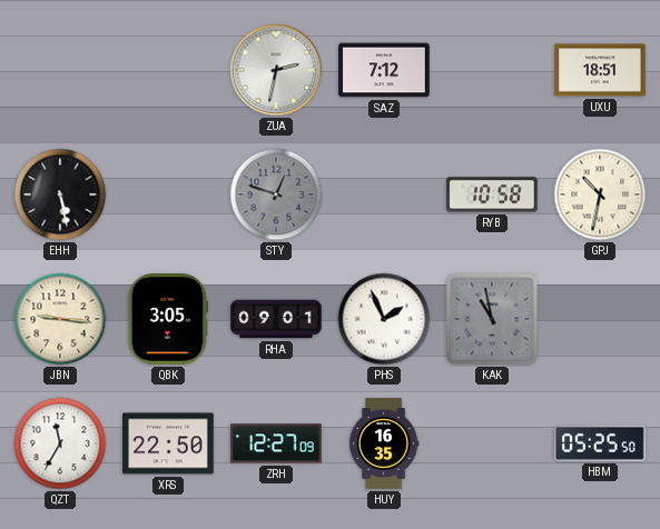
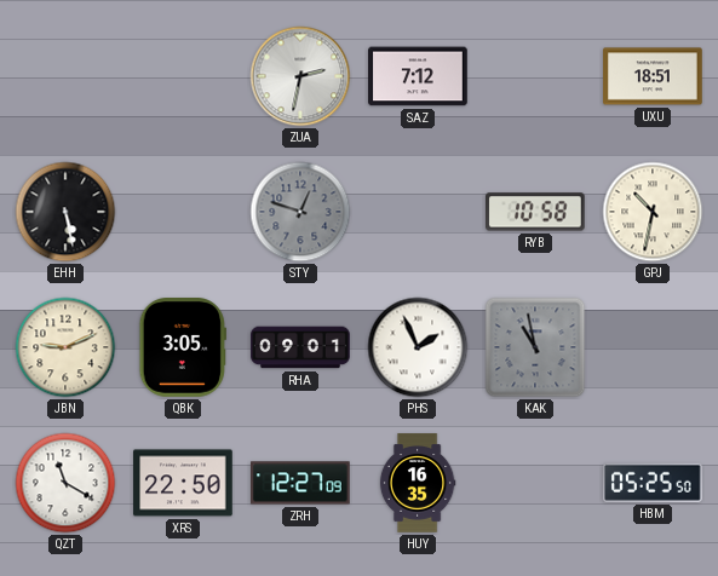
JBN: 9:16 -> 9:11
QZT: 11:35 -> 11:20
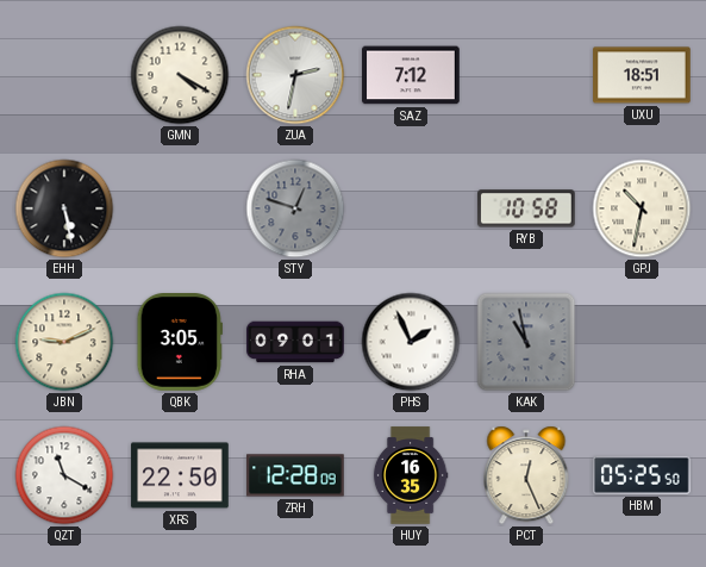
GMN: none -> 4:20
ZRH: 12:27 -> 12:28
PCT: none -> 12:26
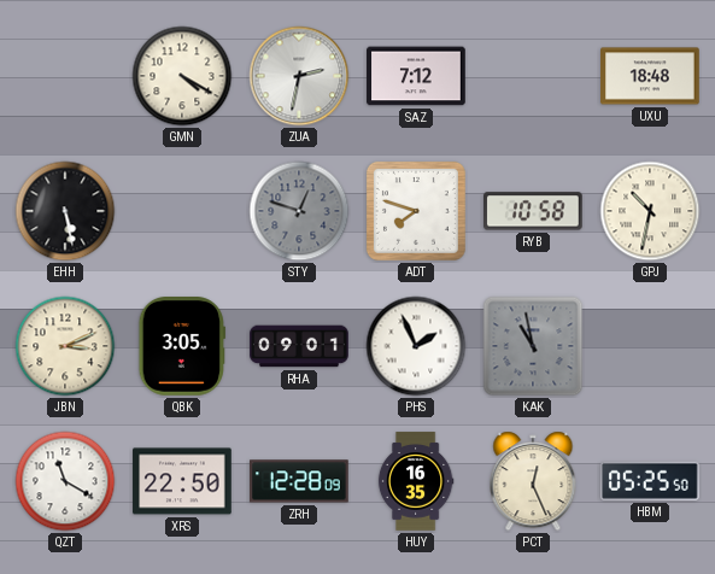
UXU: 18:51 -> 18:48
ADT: none -> 7:48
JBN: 9:11 -> 3:11
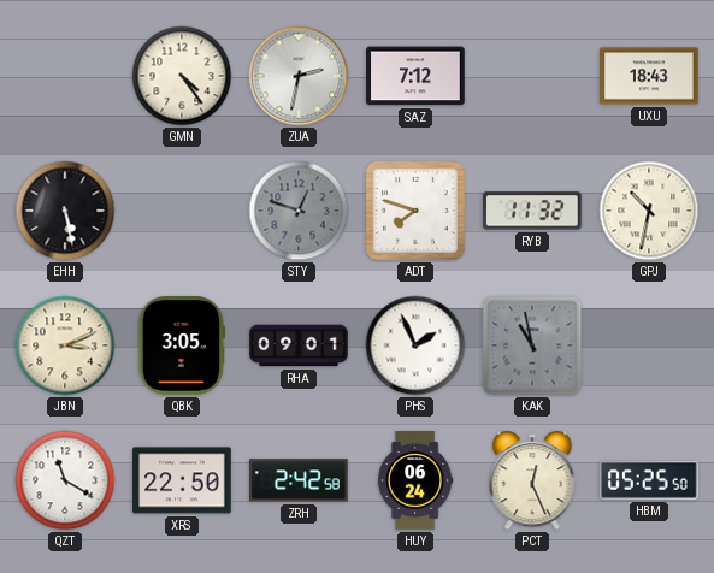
GMN: 4:20 -> 4:24
UXU: 18:48 -> 18:43
RYB: 10:58 -> 11:32
ZRH: 12:28 -> 2:42
HUY: 16:35 -> 06:24
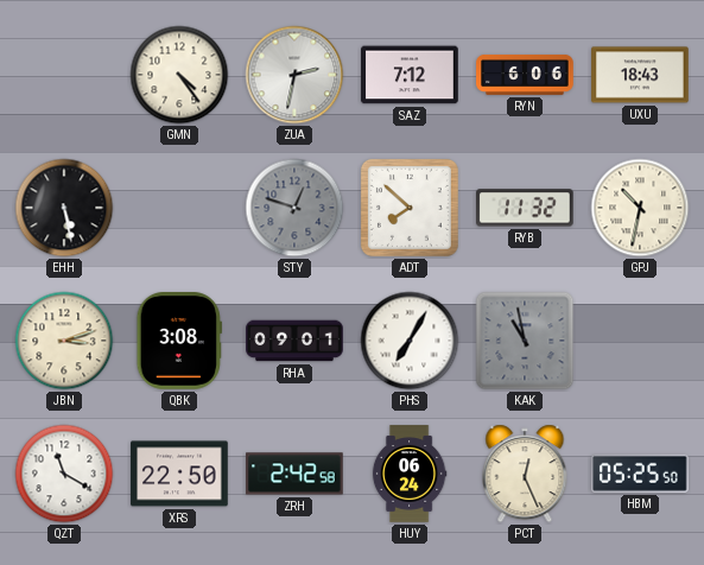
RYN: none -> 6:06
ADT: 7:48 -> 7:52
JBN: 3:11 -> 3:12
QBK: 3:05 -> 3:08
PHS: 1:56 -> 7:05
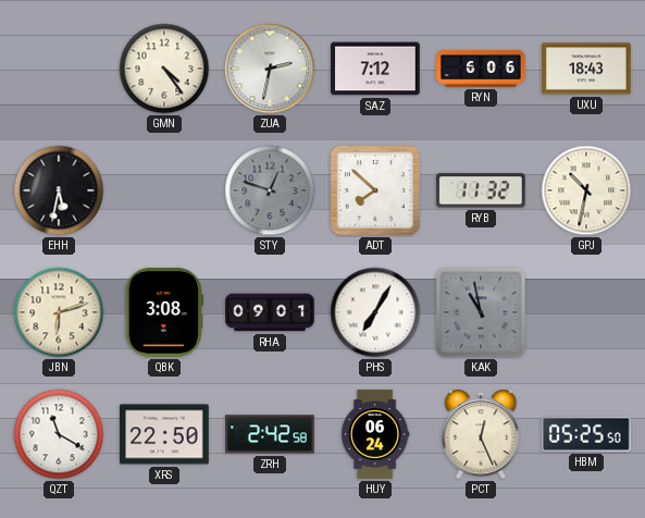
EHH: 5:28 -> 5:32
JBN: 3:12 -> 6:12
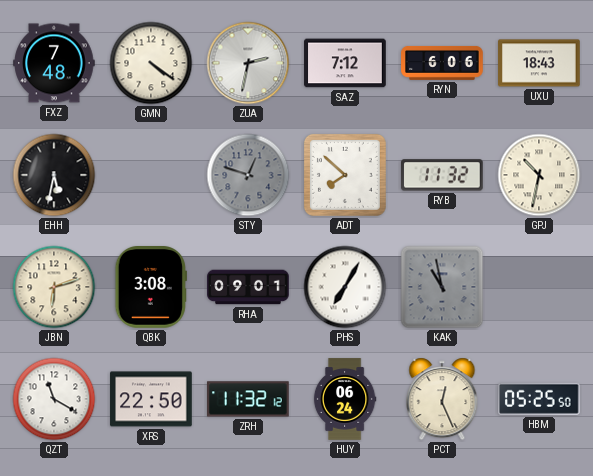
FXZ: none -> 7:48
GMN: 4:24 -> 4:21
ZRH: 2:42 -> 11:32
